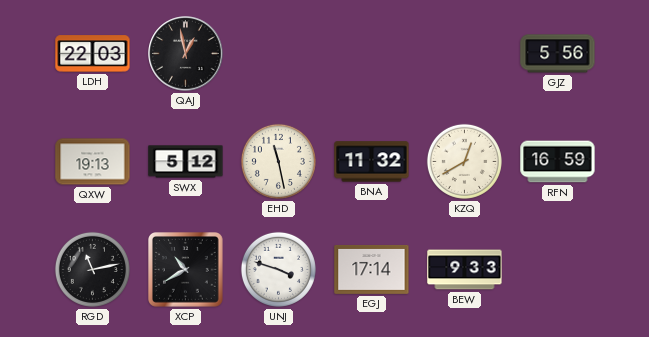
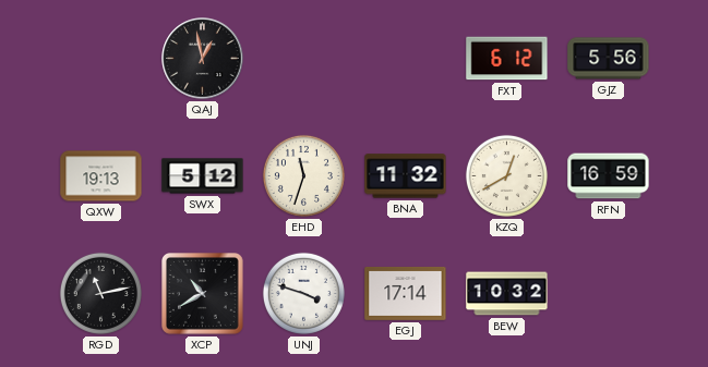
LDH: 22:03 -> none
FXT: none -> 6:12
EHD: 11:28 -> 11:33
BEW: 9:33 -> 10:32
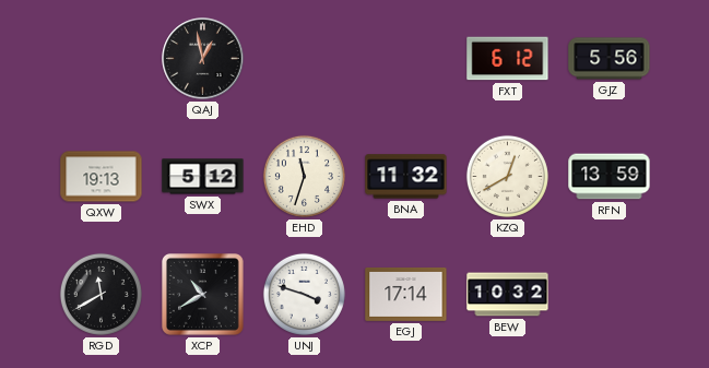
RFN: 16:59 -> 13:59
RGD: 11:13 -> 11:40
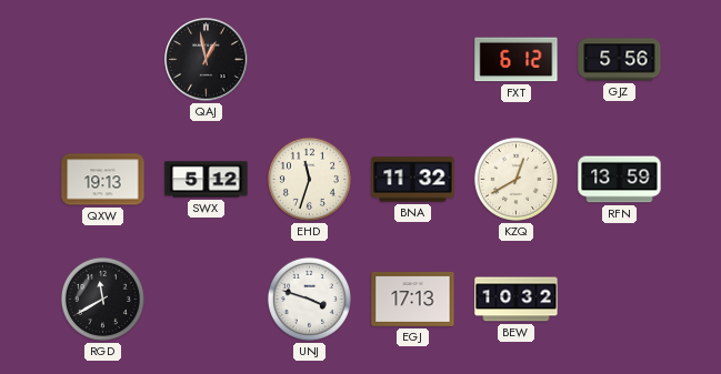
XCP: 10:40 -> none
EGJ: 17:14 -> 17:13
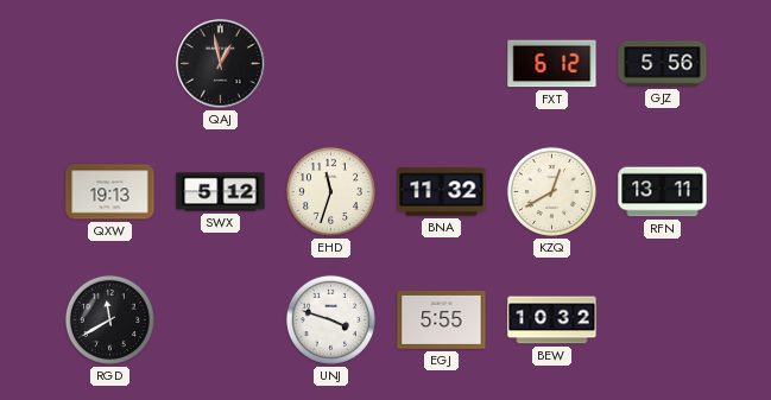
RFN: 13:59 -> 13:11
EGJ: 17:13 -> 5:55
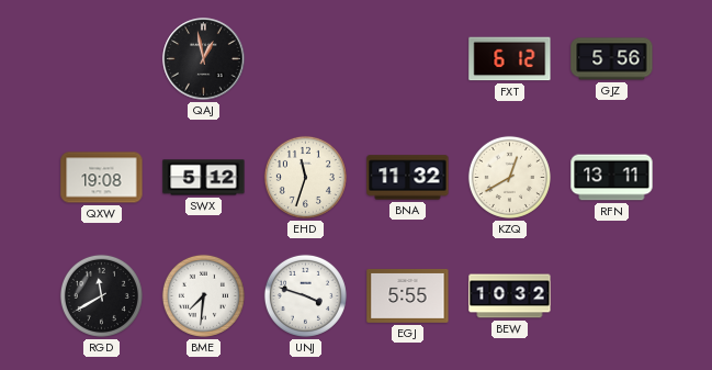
QXW: 19:13 -> 19:08
BME: none -> 7:31
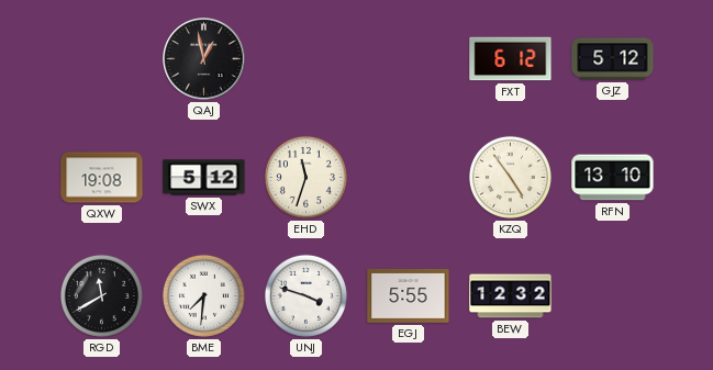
GJZ: 5:56 -> 5:12
BNA: 11:32 -> none
KZQ: 12:40 -> 4:54
RFN: 13:11 -> 13:10
BEW: 10:32 -> 12:32
